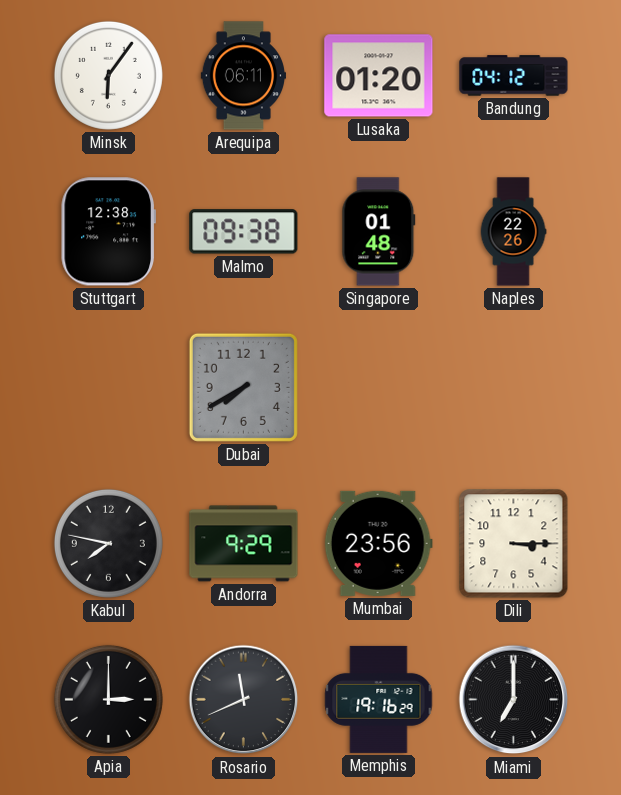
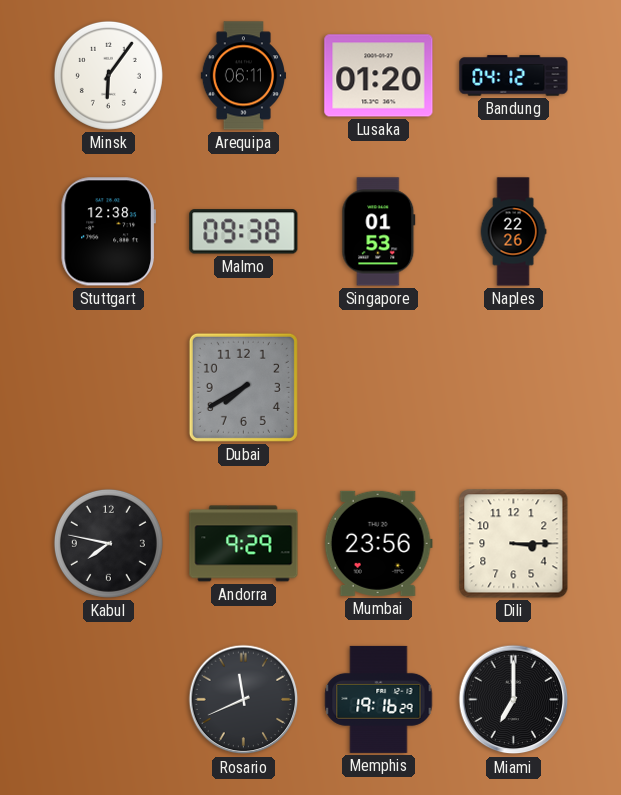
Singapore: 01:48 -> 01:53
Apia: 3:00 -> none
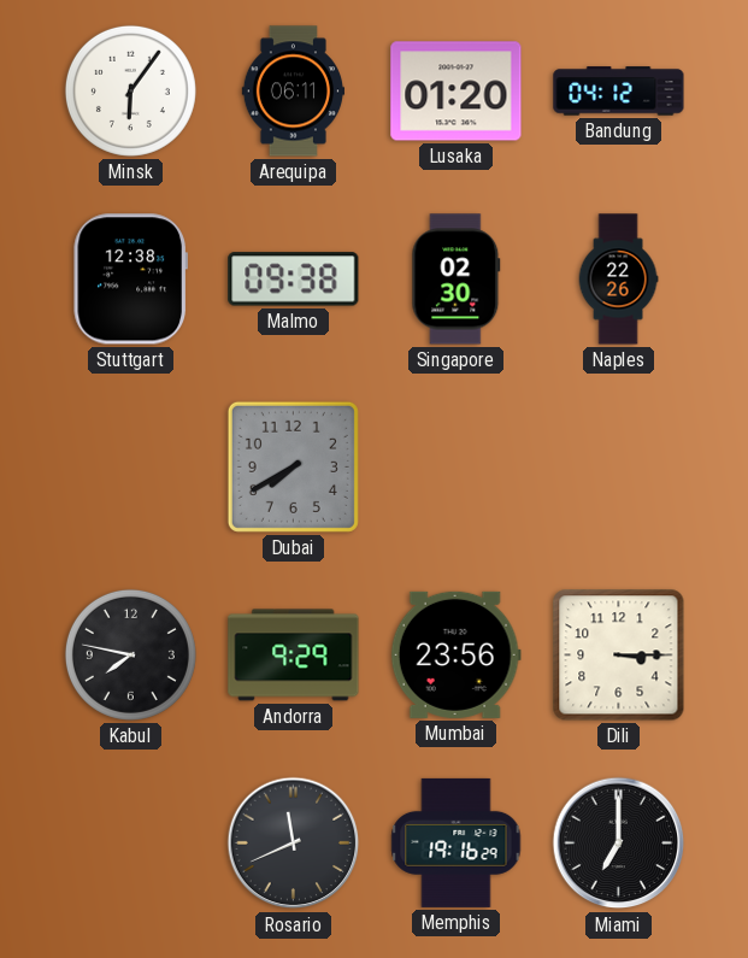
Singapore: 01:53 -> 02:30
